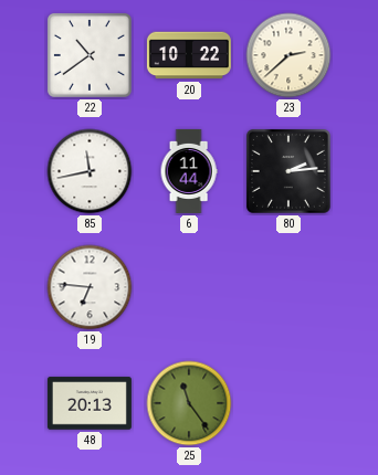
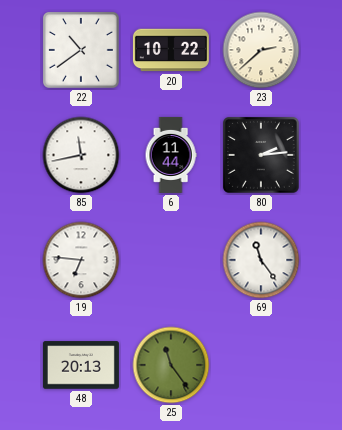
69: none -> 11:24
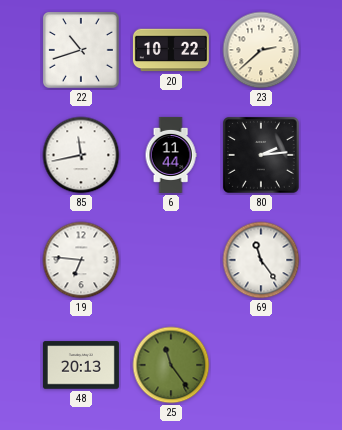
22: 10:39 -> 10:42
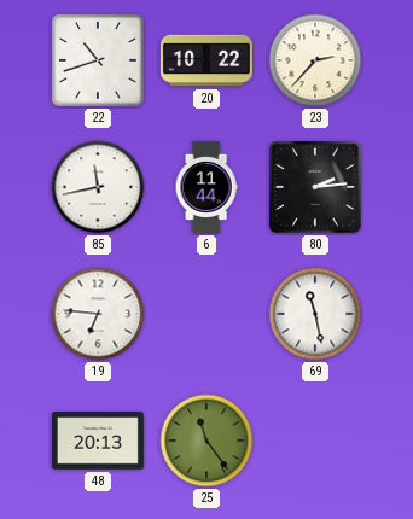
23: 2:38 -> 2:37
69: 11:24 -> 11:28
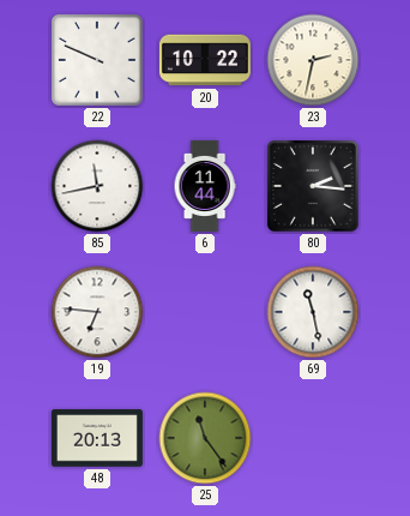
22: 10:42 -> 9:49
23: 2:37 -> 2:32
80: 2:14 -> 2:16
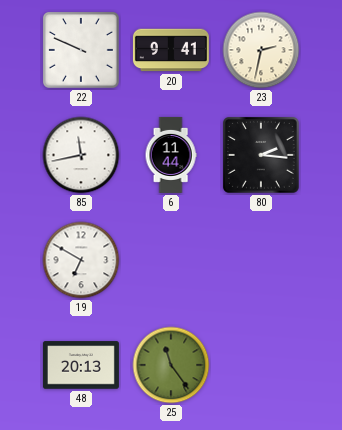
20: 10:22 -> 9:41
19: 6:46 -> 6:50
69: 11:28 -> none
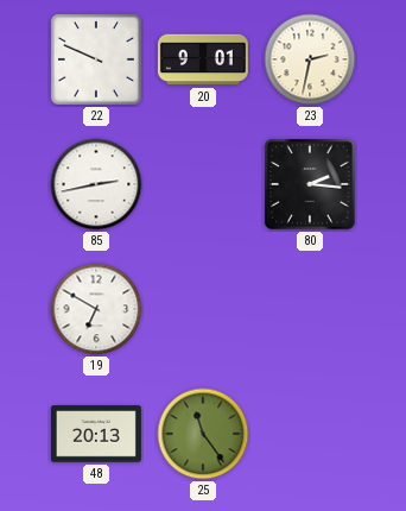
20: 9:41 -> 9:01
85: 11:43 -> 2:43
6: 11:44 -> none
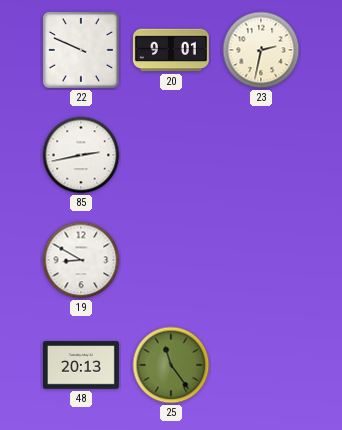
80: 2:16 -> none
19: 6:50 -> 8:50
